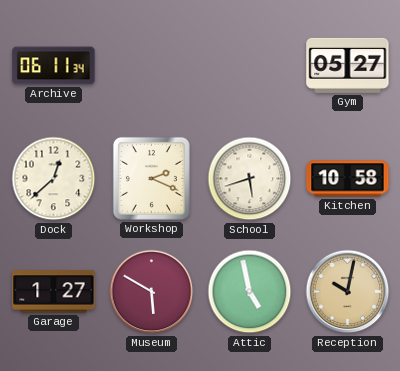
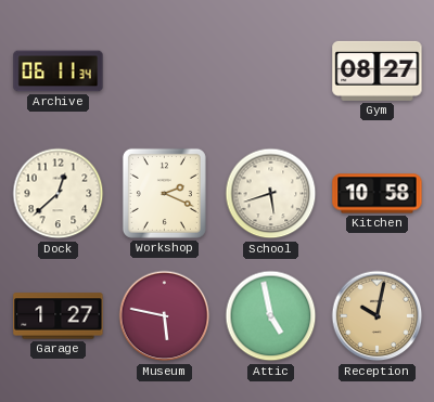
Gym: 05:27 -> 08:27
Museum: 5:50 -> 5:47
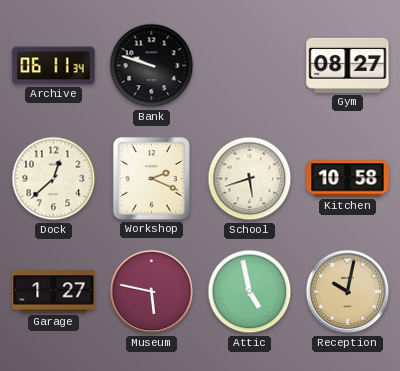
Bank: none -> 9:48
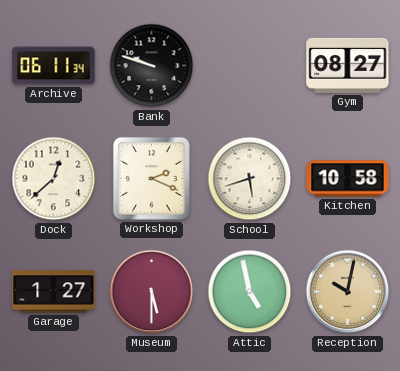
Museum: 5:47 -> 5:30
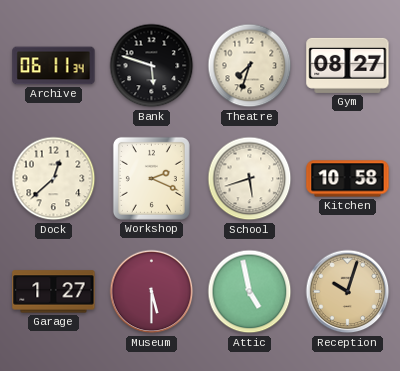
Bank: 9:48 -> 5:48
Theatre: none -> 7:33
Reception: 10:02 -> 10:03
